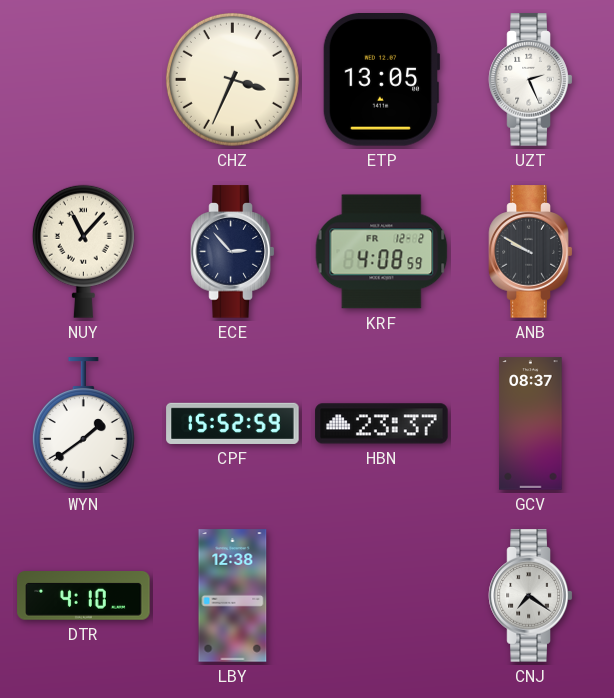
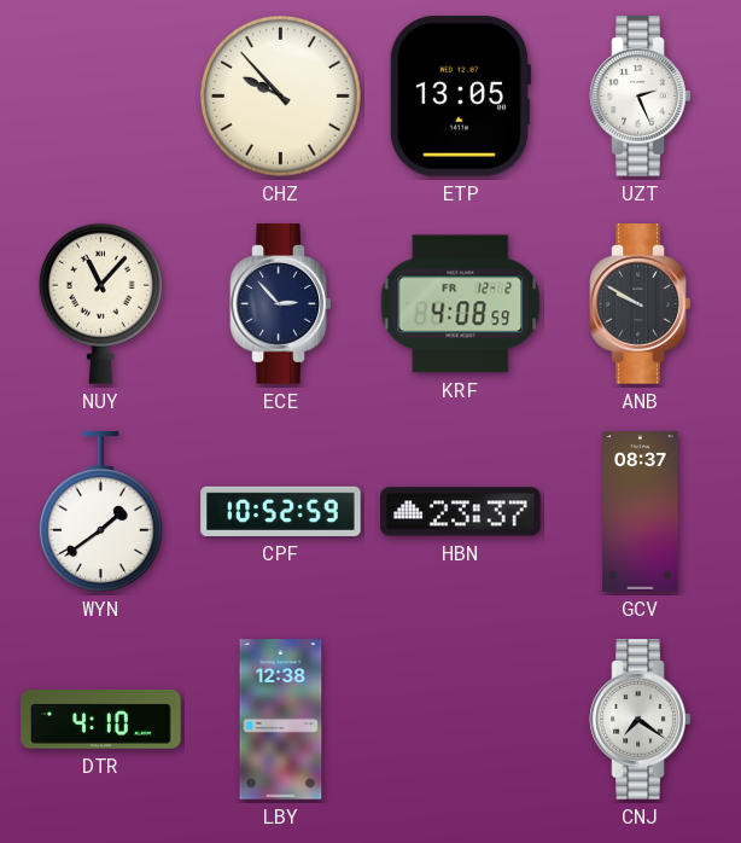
CHZ: 3:34 -> 9:53
CPF: 15:52 -> 10:52
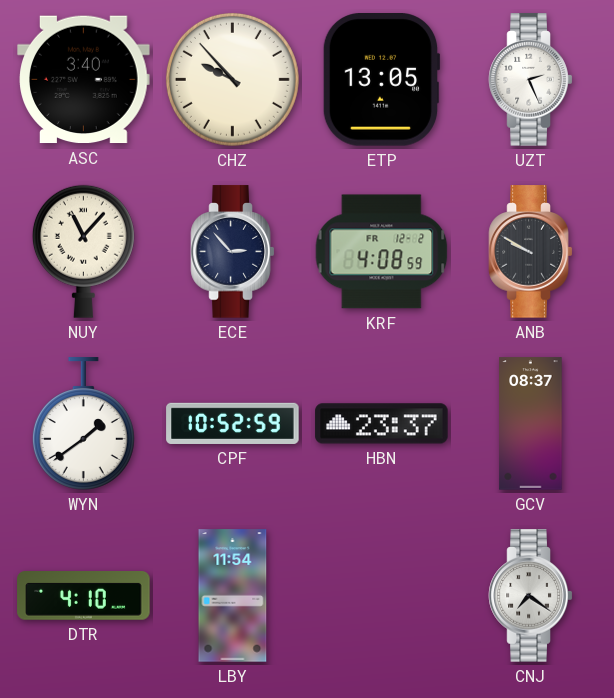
ASC: none -> 3:40
LBY: 12:38 -> 11:54
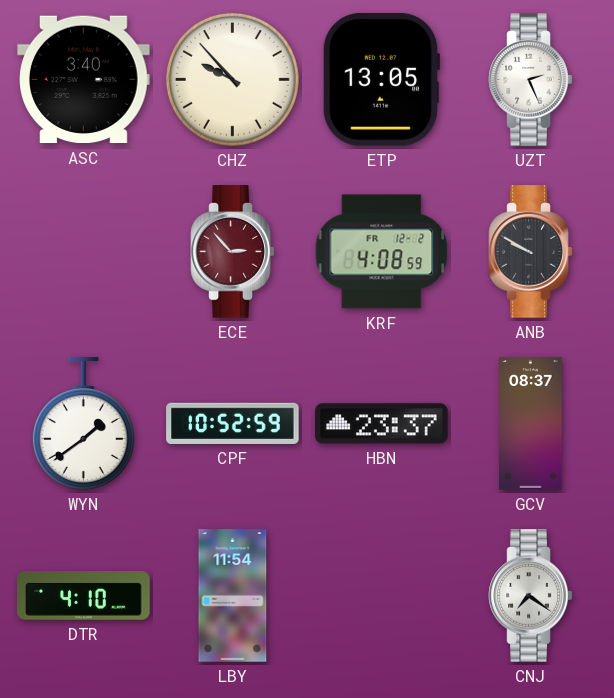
NUY: 11:07 -> none
ECE dial: navy -> burgundy
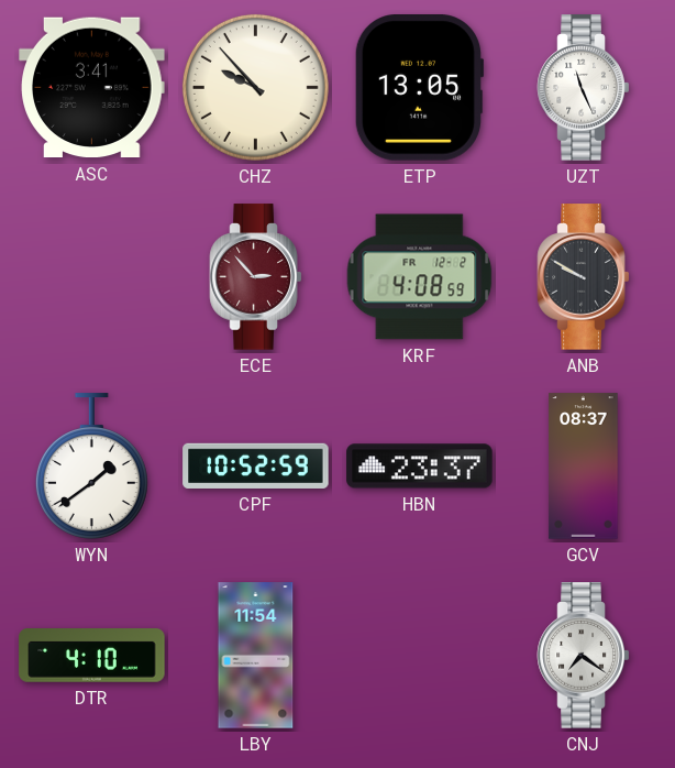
ASC: 3:40 -> 3:41
UZT: 2:26 -> 11:26
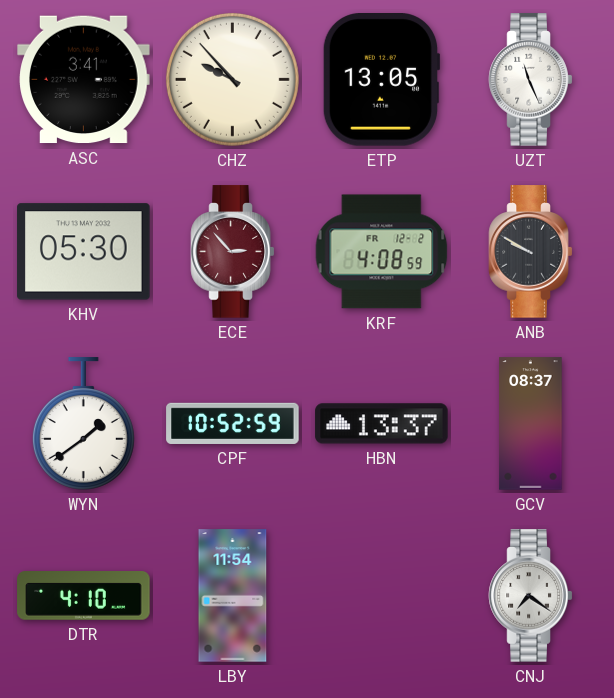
KHV: none -> 05:30
HBN: 23:37 -> 13:37
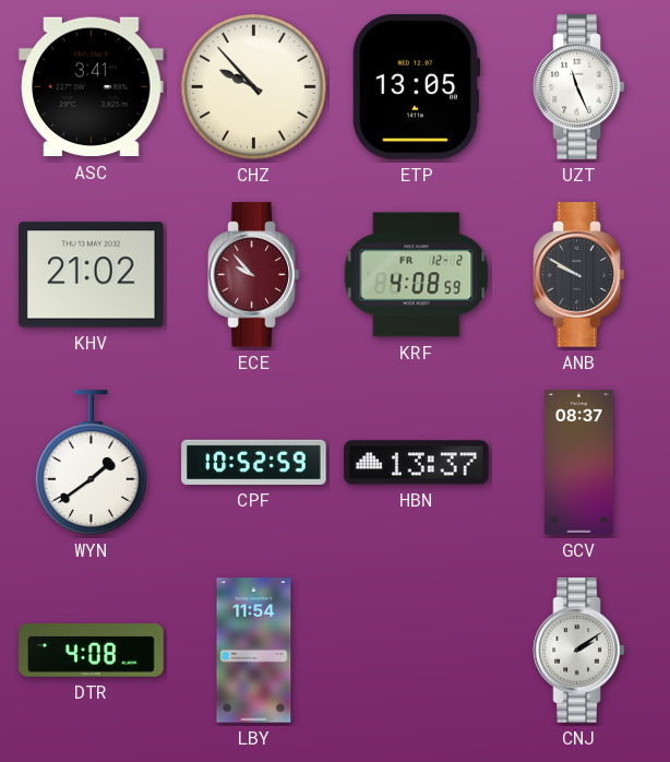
KHV: 05:30 -> 21:02
ECE: 2:53 -> 9:53
DTR: 4:10 -> 4:08
CNJ: 7:21 -> 2:09
